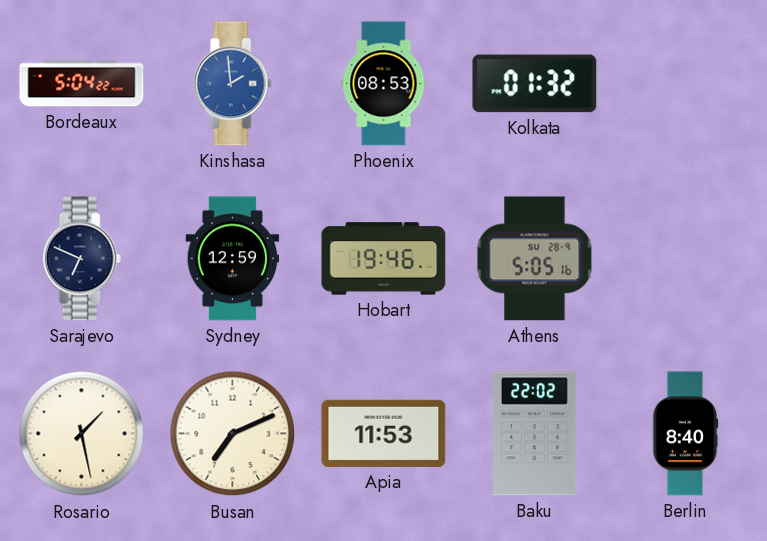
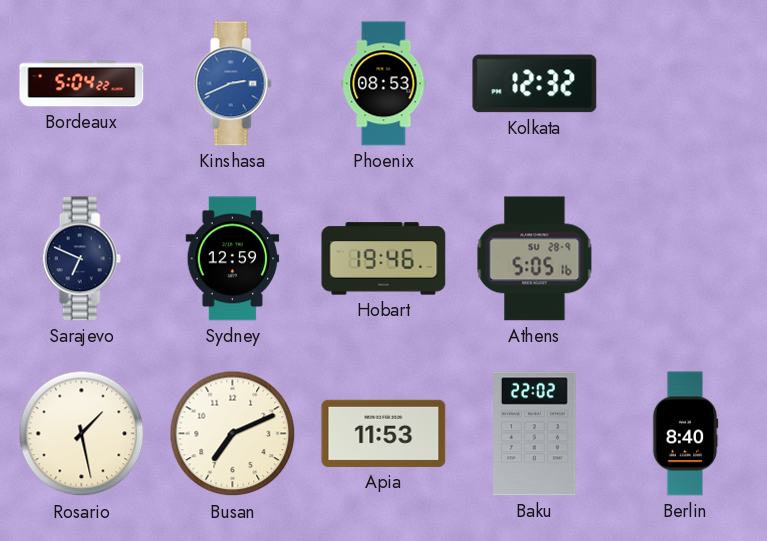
Kinshasa: 1:59 -> 2:41
Kolkata: 01:32 -> 12:32
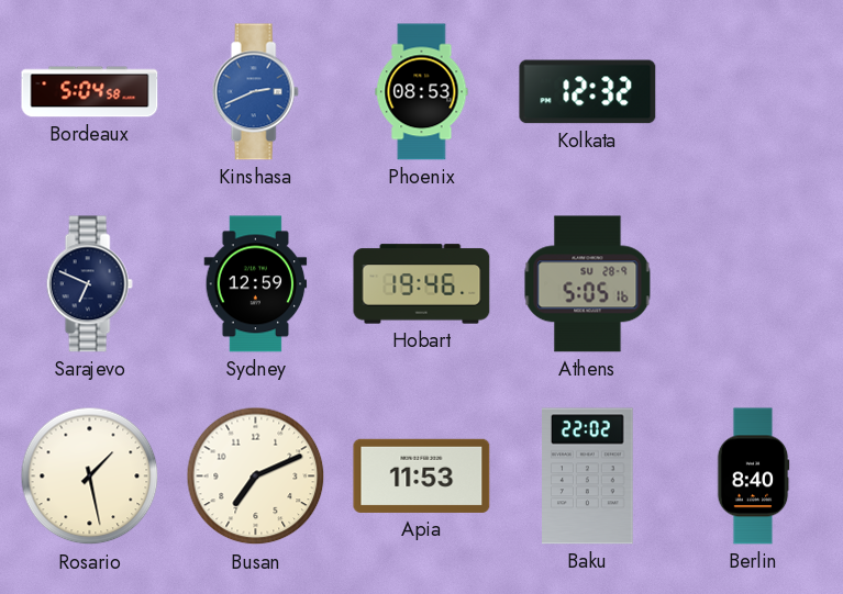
Bordeaux: 5:04:22 -> 5:04:58
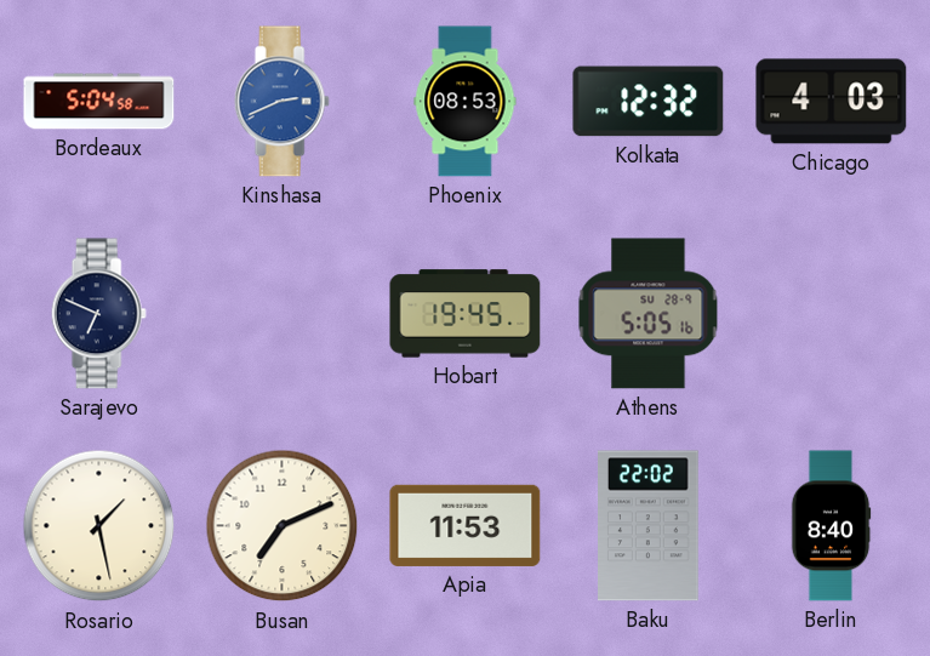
Chicago: none -> 4:03
Sydney: 12:59 -> none
Hobart: 19:46 -> 19:45
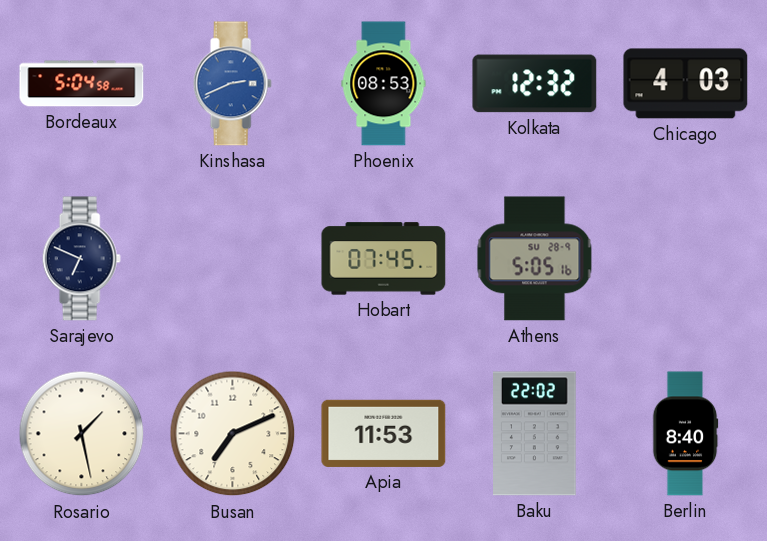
Hobart: 19:45 -> 07:45
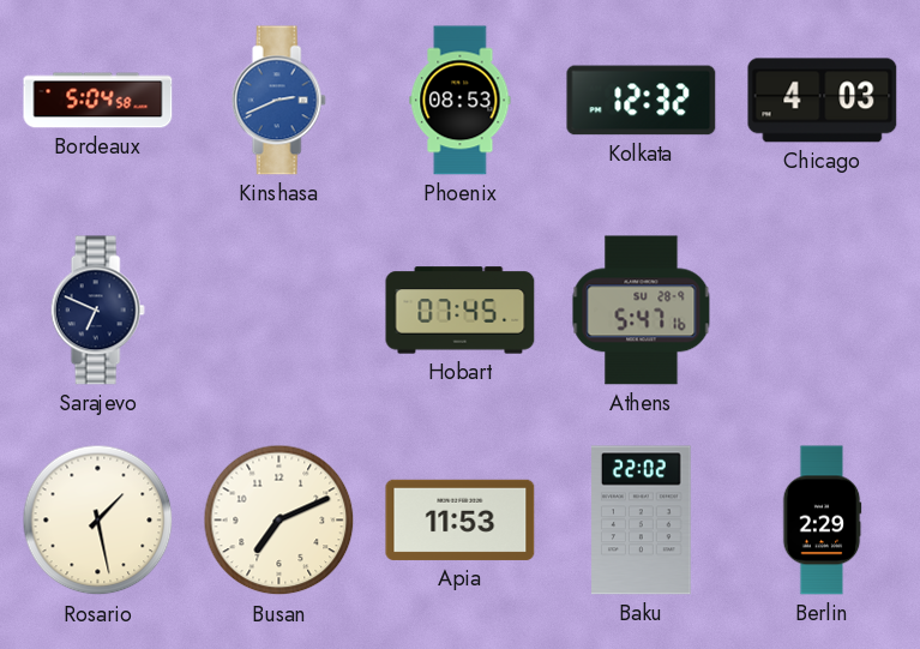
Athens: 5:05 -> 5:47
Berlin: 8:40 -> 2:29
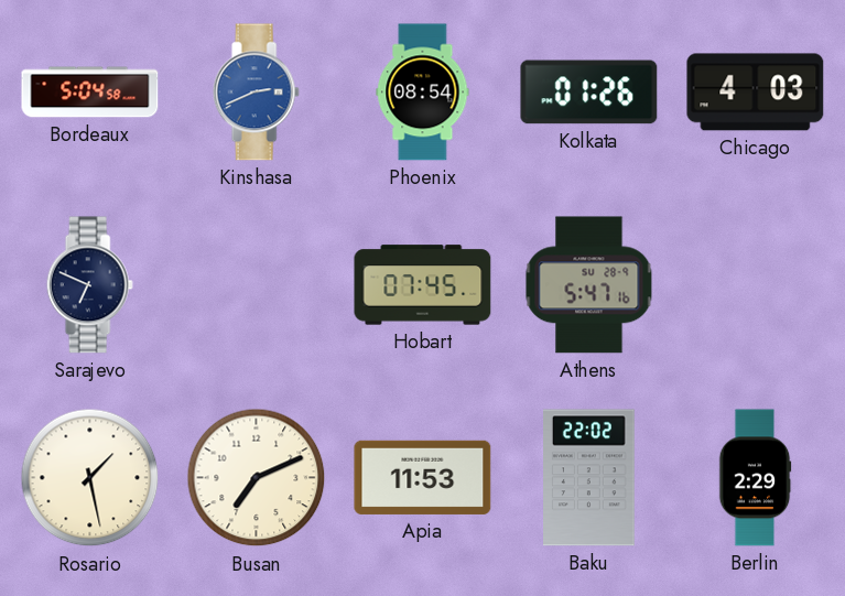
Phoenix: 08:53 -> 08:54
Kolkata: 12:32 -> 01:26
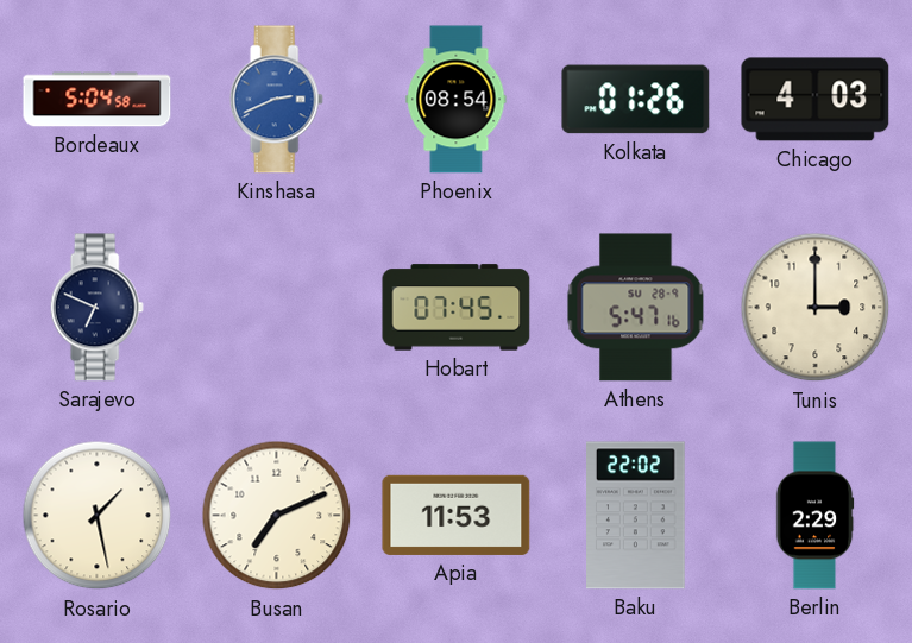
Tunis: none -> 3:00
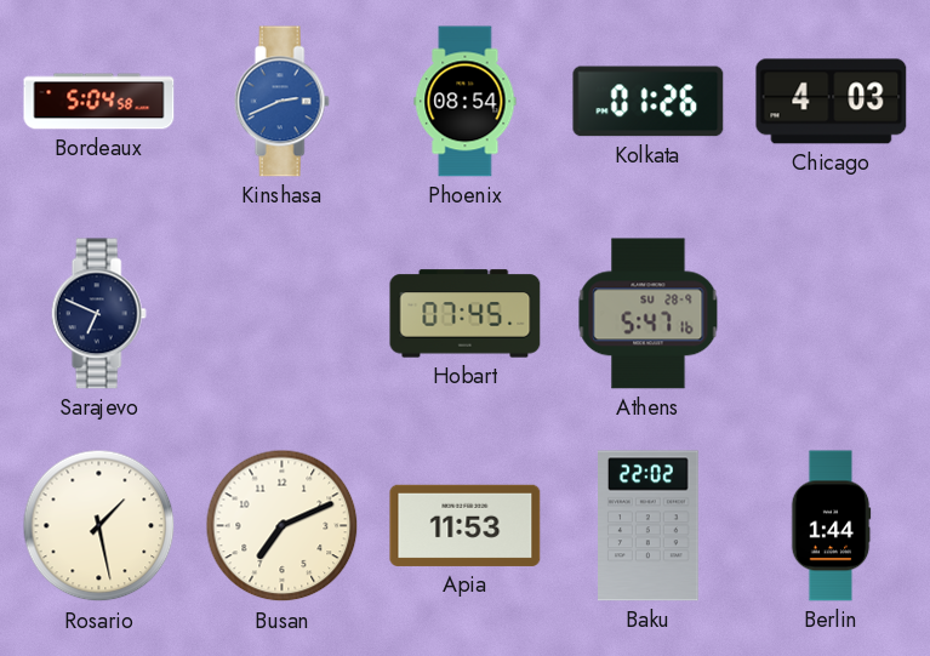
Tunis: 3:00 -> none
Berlin: 2:29 -> 1:44
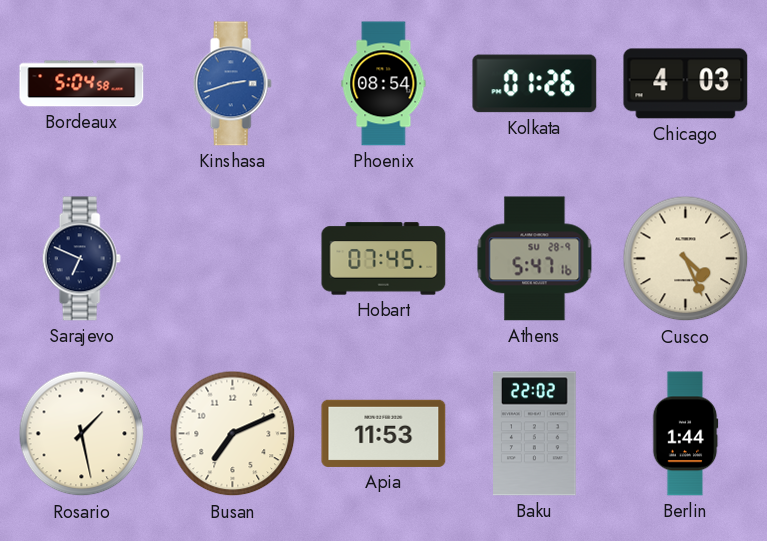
Kinshasa: 2:41 -> 2:42
Cusco: none -> 4:26
